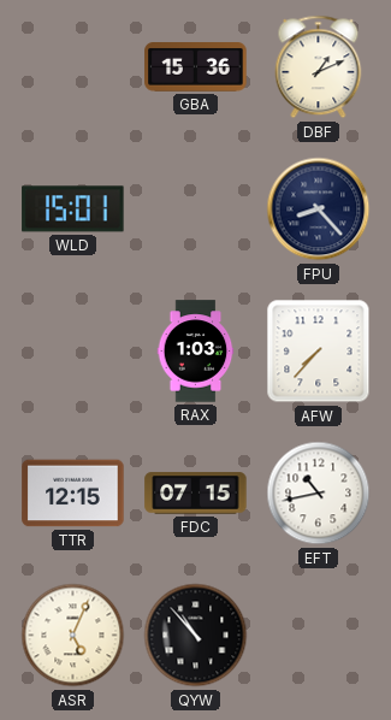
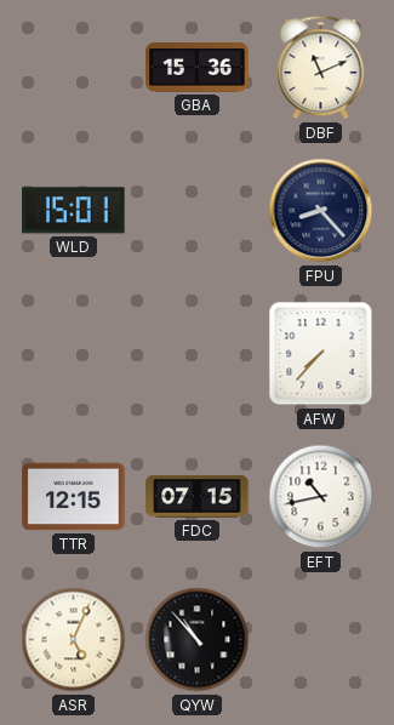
DBF: 1:11 -> 11:11
RAX: 1:03 -> none
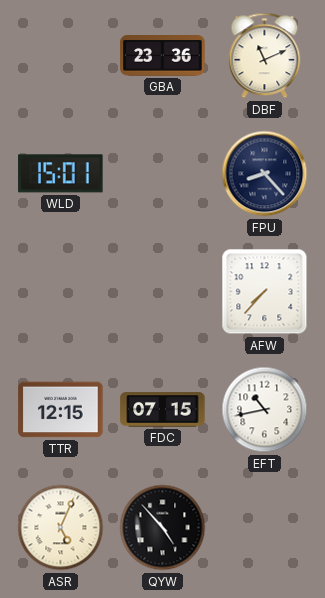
GBA: 15:36 -> 23:36
QYW: 10:53 -> 4:53
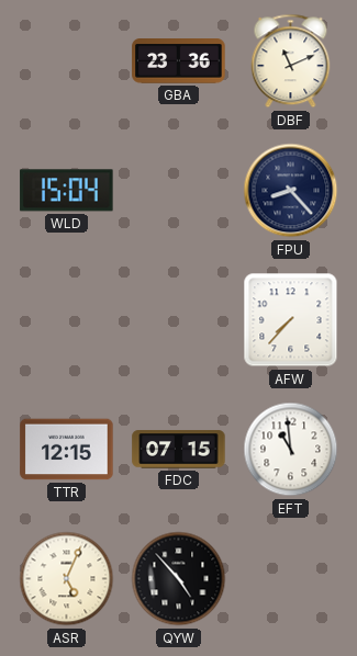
WLD: 15:01 -> 15:04
EFT: 10:43 -> 10:59
